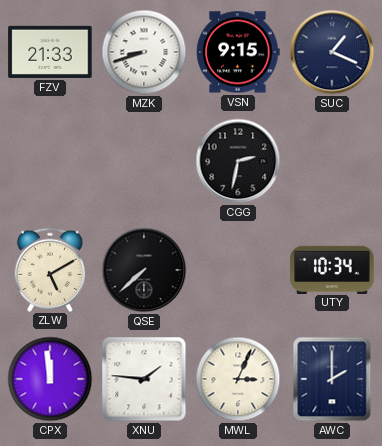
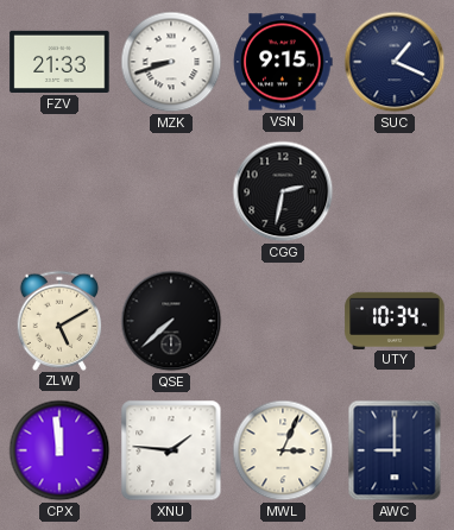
AWC: 2:00 -> 9:00
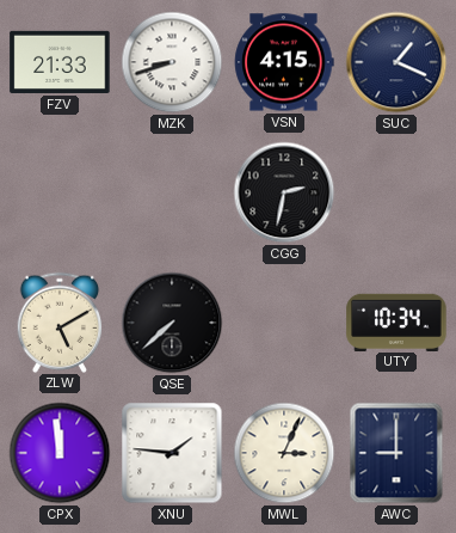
VSN: 9:15 -> 4:15
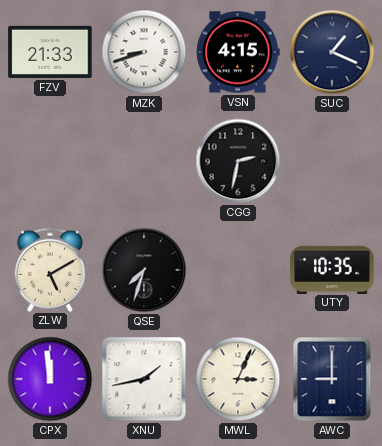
QSE: 7:38 -> 7:33
UTY: 10:34 -> 10:35
XNU: 1:46 -> 1:43
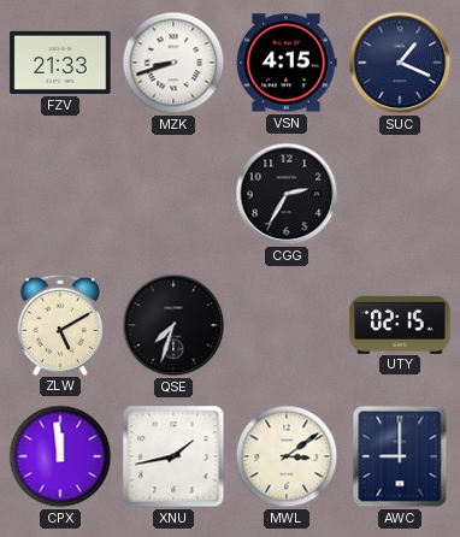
CGG: 2:32 -> 2:35
UTY: 10:35 -> 02:15
MWL: 3:04 -> 3:09
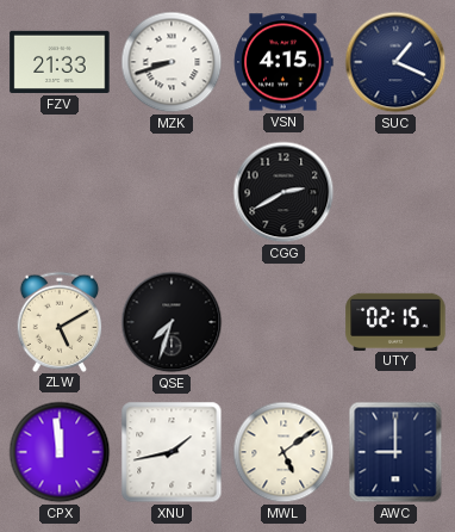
CGG: 2:35 -> 2:40
MWL: 3:09 -> 5:09
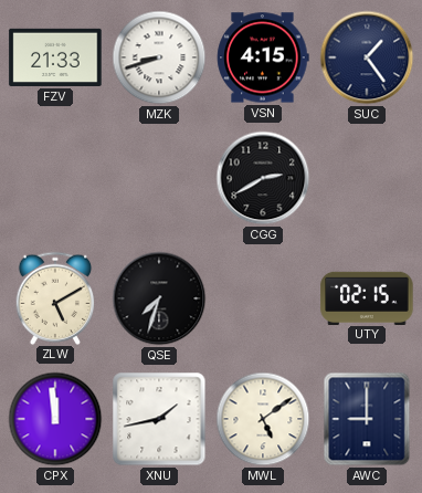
SUC: 1:19 -> 1:24
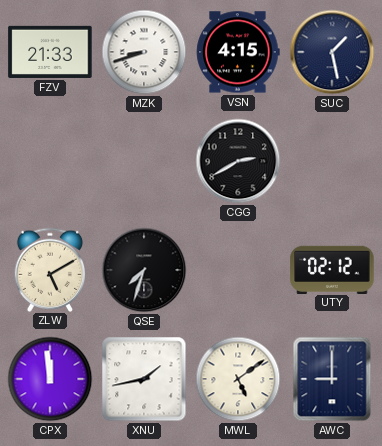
SUC: 1:24 -> 1:28
UTY: 02:15 -> 02:12
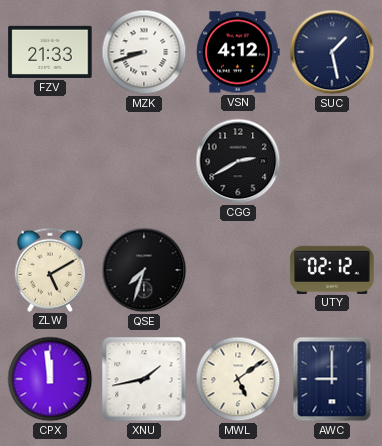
VSN: 4:15 -> 4:12
